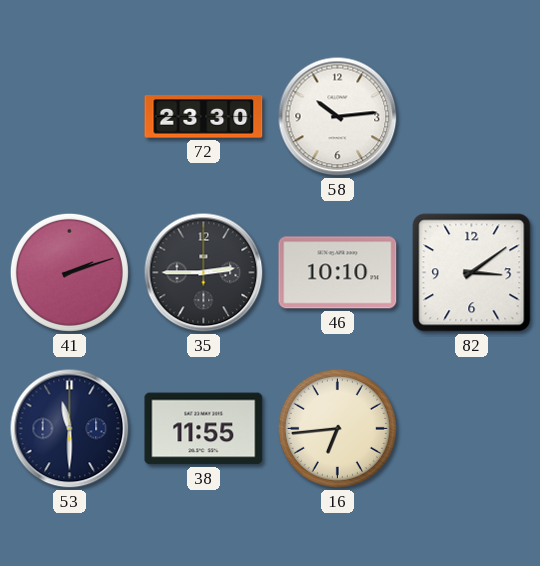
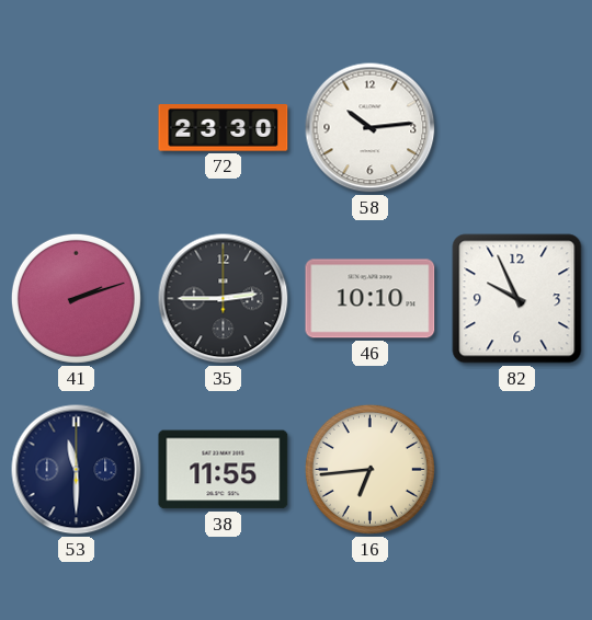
82: 3:09 -> 9:56
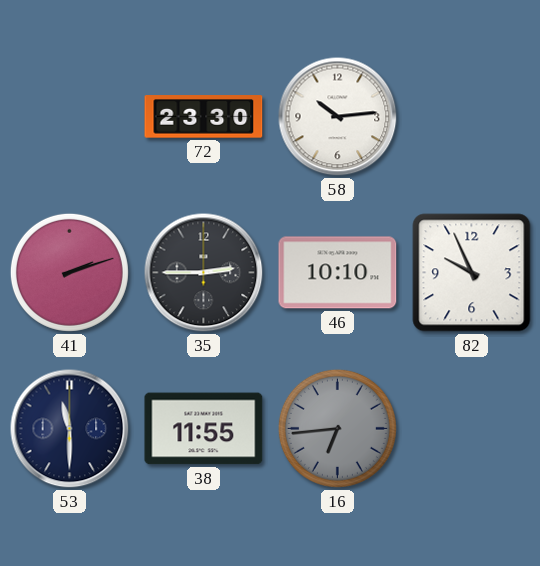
16 dial: cream -> grey
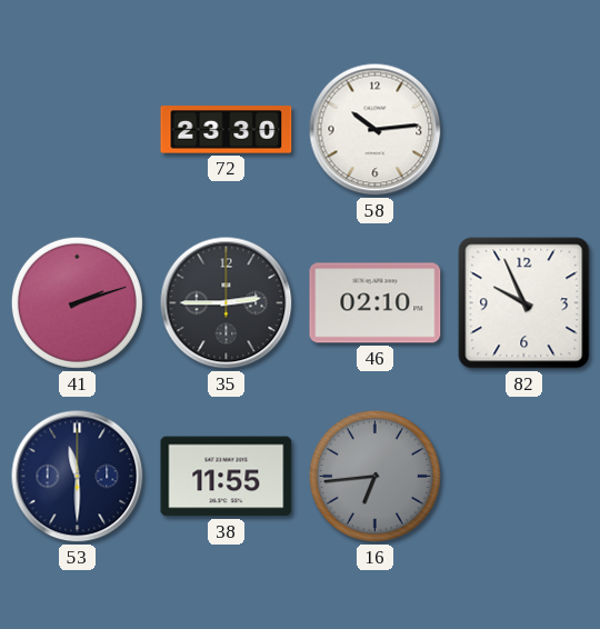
46: 10:10 -> 02:10
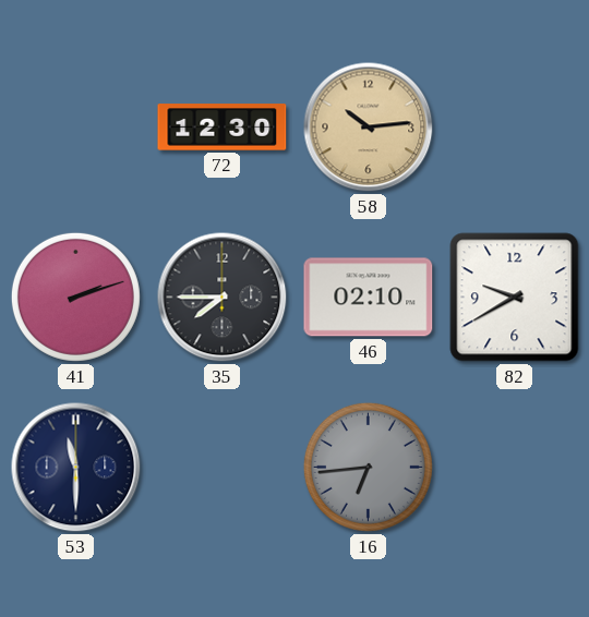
72: 23:30 -> 12:30
58 dial: white -> champagne
35: 2:45 -> 7:45
82: 9:56 -> 9:40
38: 11:55 -> none
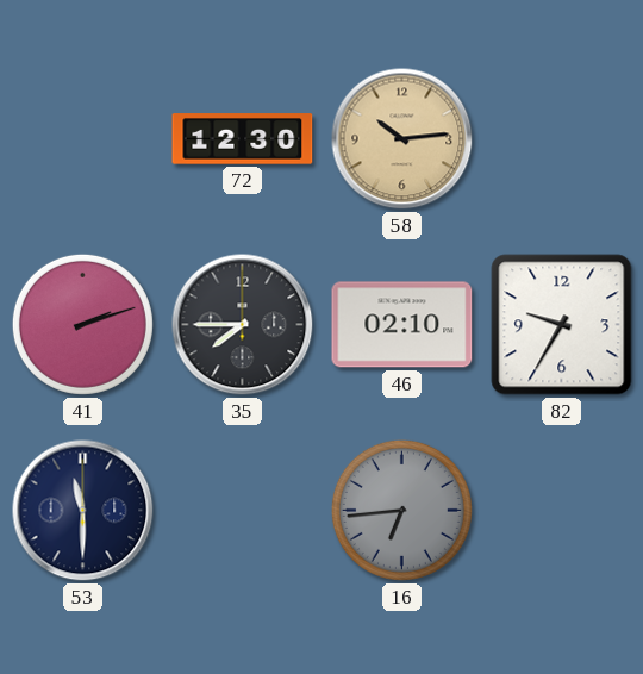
82: 9:40 -> 9:35
